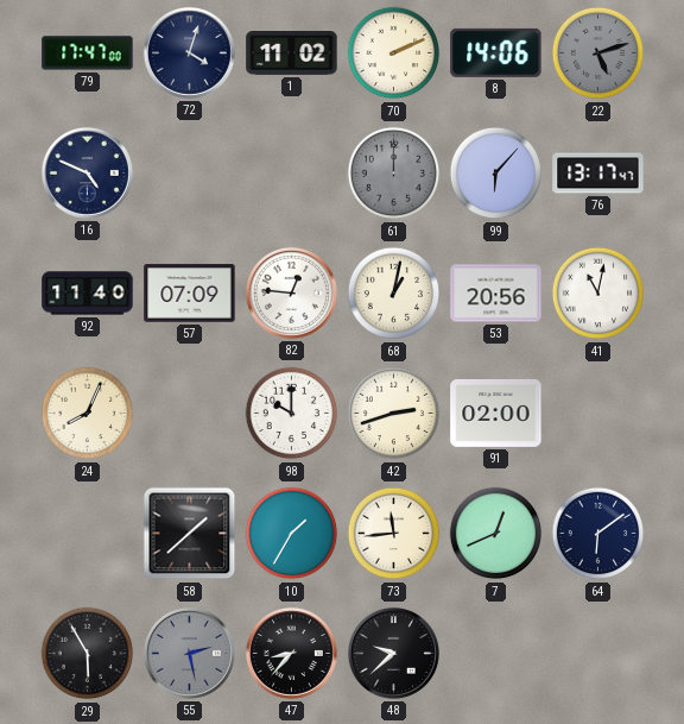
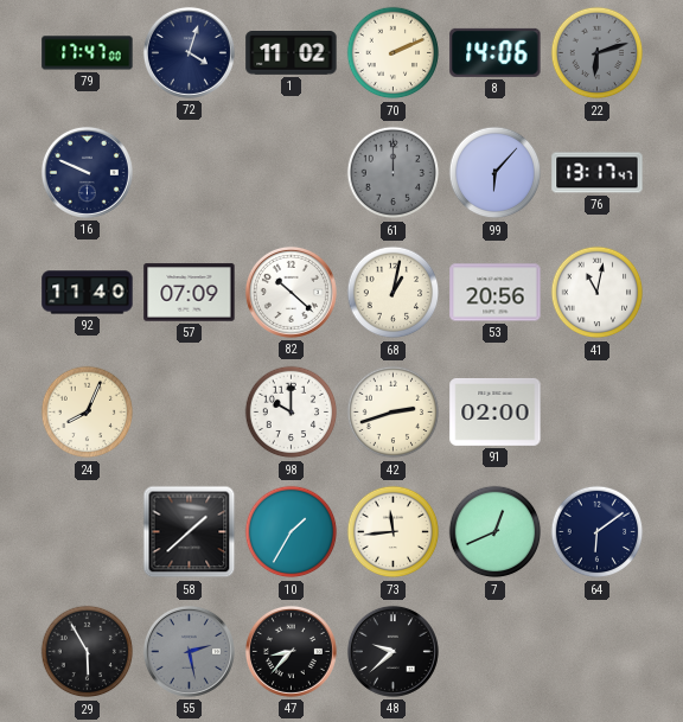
22: 5:12 -> 6:12
16: 4:49 -> 9:49
82: 12:46 -> 10:22
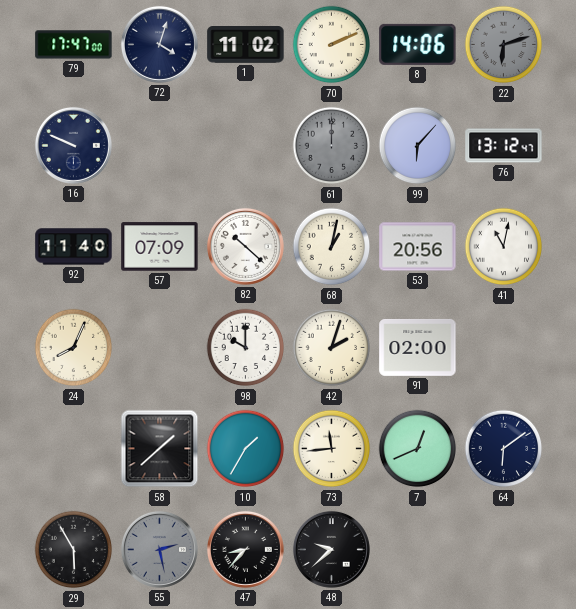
76: 13:17 -> 13:12
42: 2:42 -> 2:03
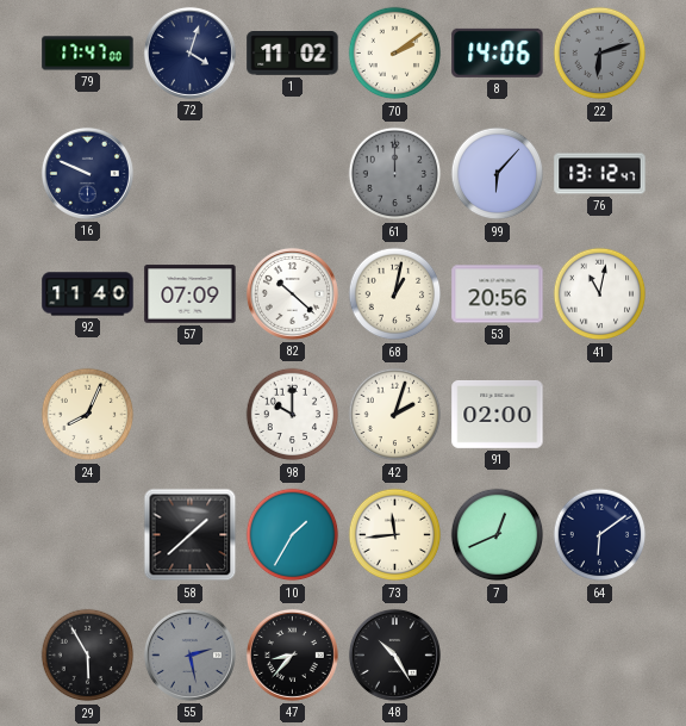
70: 2:11 -> 2:09
48: 9:38 -> 10:25
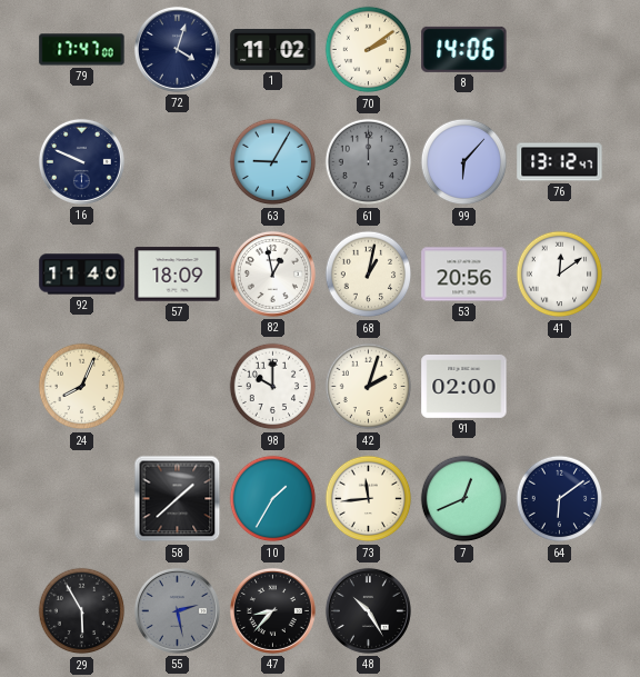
22: 6:12 -> none
63: none -> 9:05
57: 07:09 -> 18:09
82: 10:22 -> 12:58
41: 11:02 -> 12:09
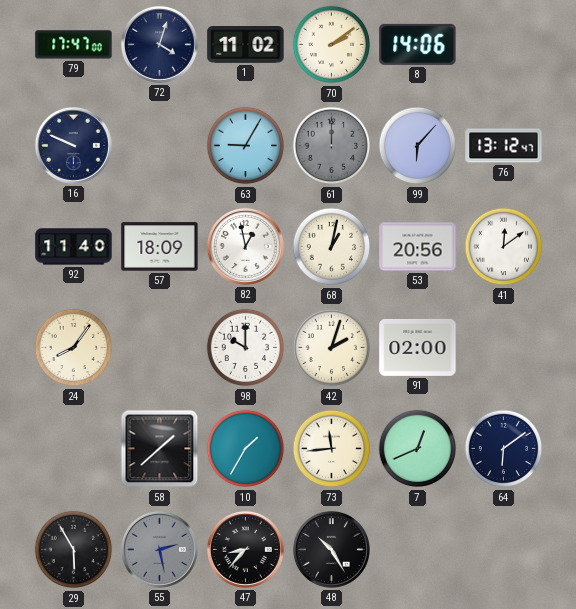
24: 8:04 -> 8:06
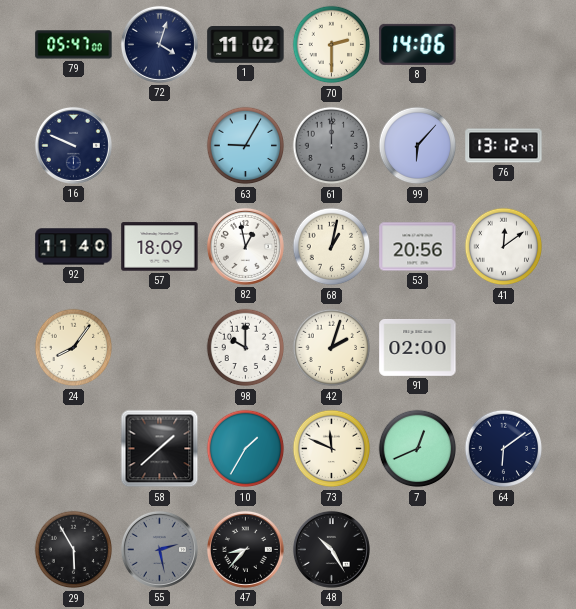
79: 17:47 -> 05:47
70: 2:09 -> 2:30
73: 11:44 -> 11:49
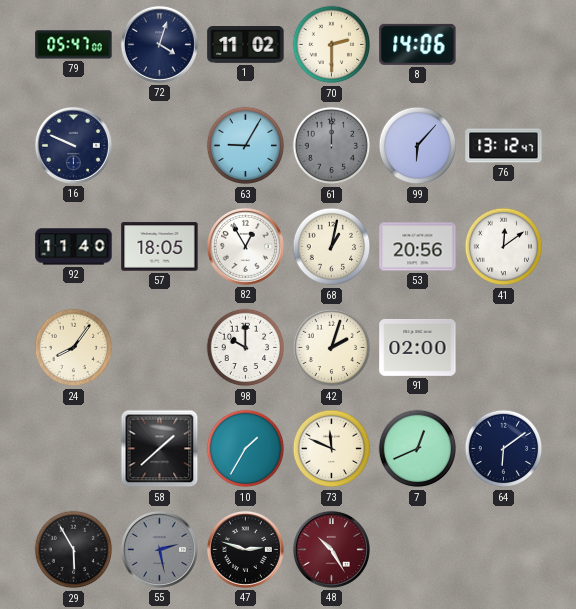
57: 18:09 -> 18:05
82: 12:58 -> 12:55
47: 8:37 -> 2:48
48 dial: black -> burgundy
